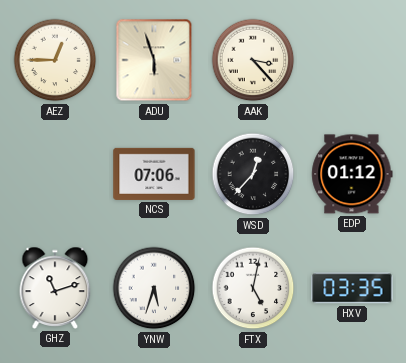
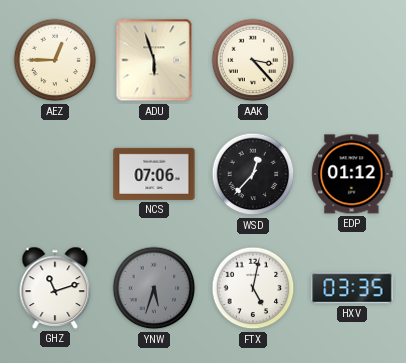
YNW dial: white -> grey
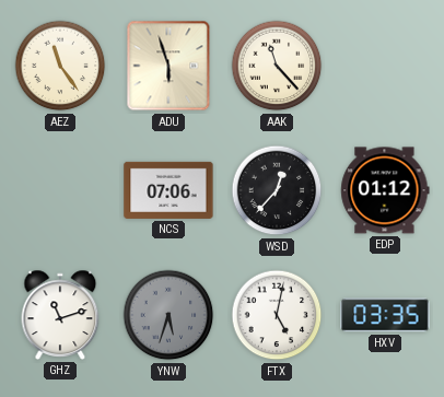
AEZ: 12:45 -> 11:24
AAK: 3:23 -> 11:23
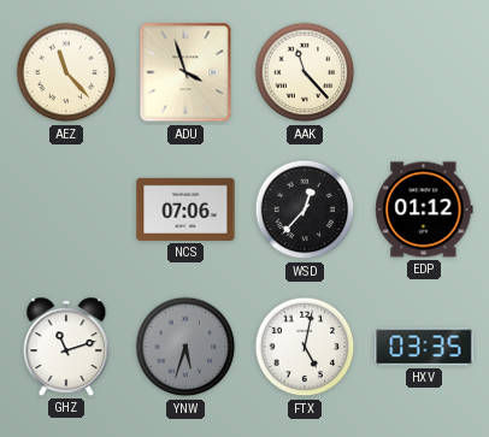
AEZ: 11:24 -> 11:23
ADU: 5:57 -> 3:57
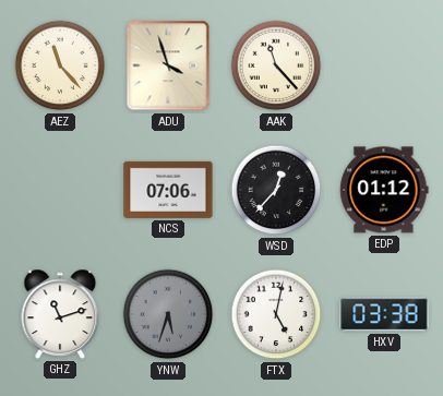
HXV: 03:35 -> 03:38
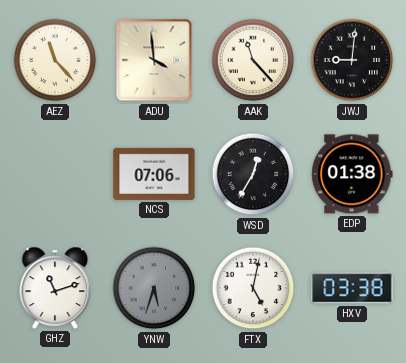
ADU: 3:57 -> 3:59
JWJ: none -> 9:01
WSD: 12:37 -> 12:35
EDP: 01:12 -> 01:38
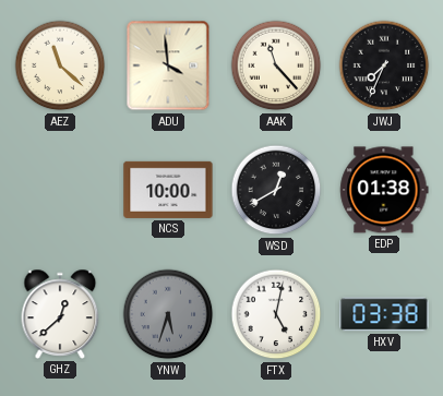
AEZ: 11:23 -> 11:22
JWJ: 9:01 -> 7:34
NCS: 07:06 -> 10:00
WSD: 12:35 -> 12:40
GHZ: 11:12 -> 12:38
